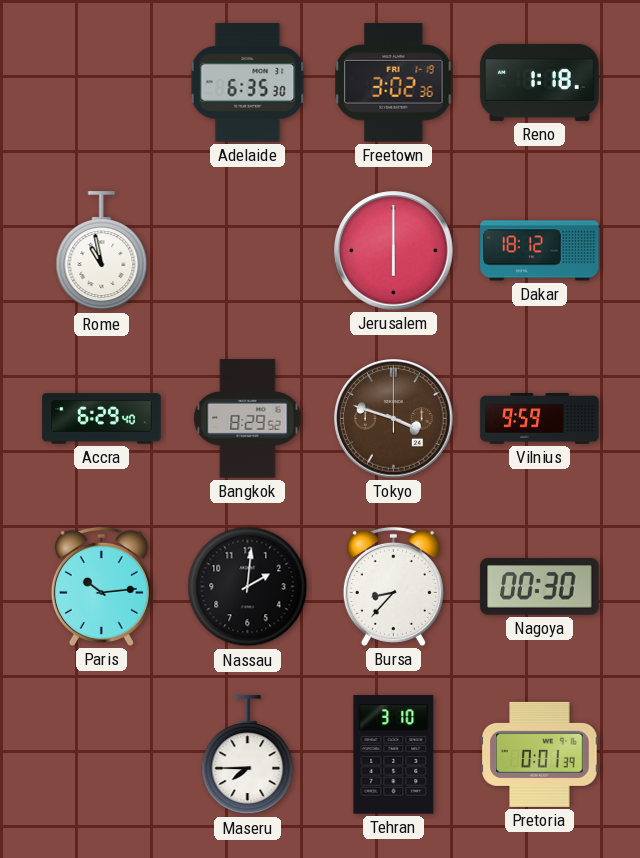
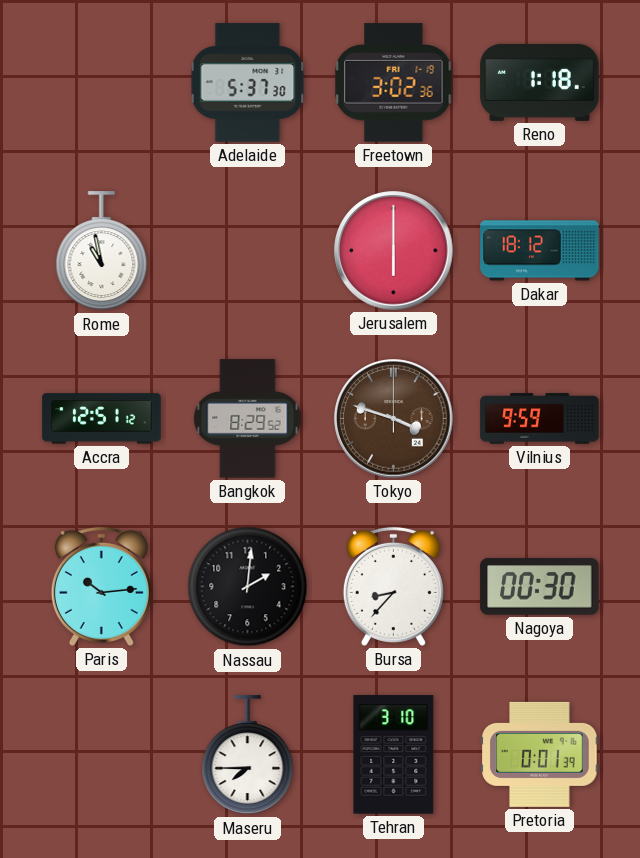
Adelaide: 6:35 -> 5:37
Accra: 6:29 -> 12:51
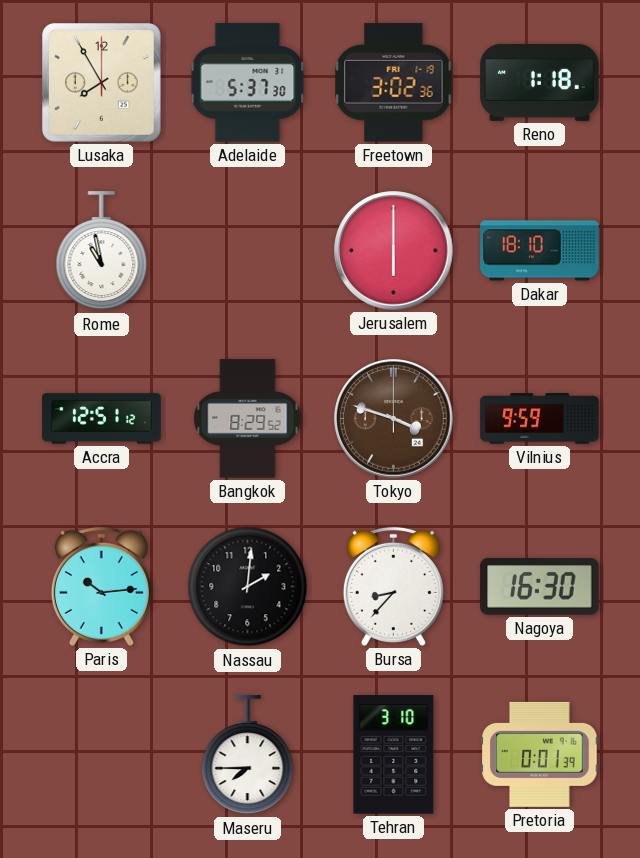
Lusaka: none -> 7:55
Dakar: 18:12 -> 18:10
Nagoya: 00:30 -> 16:30
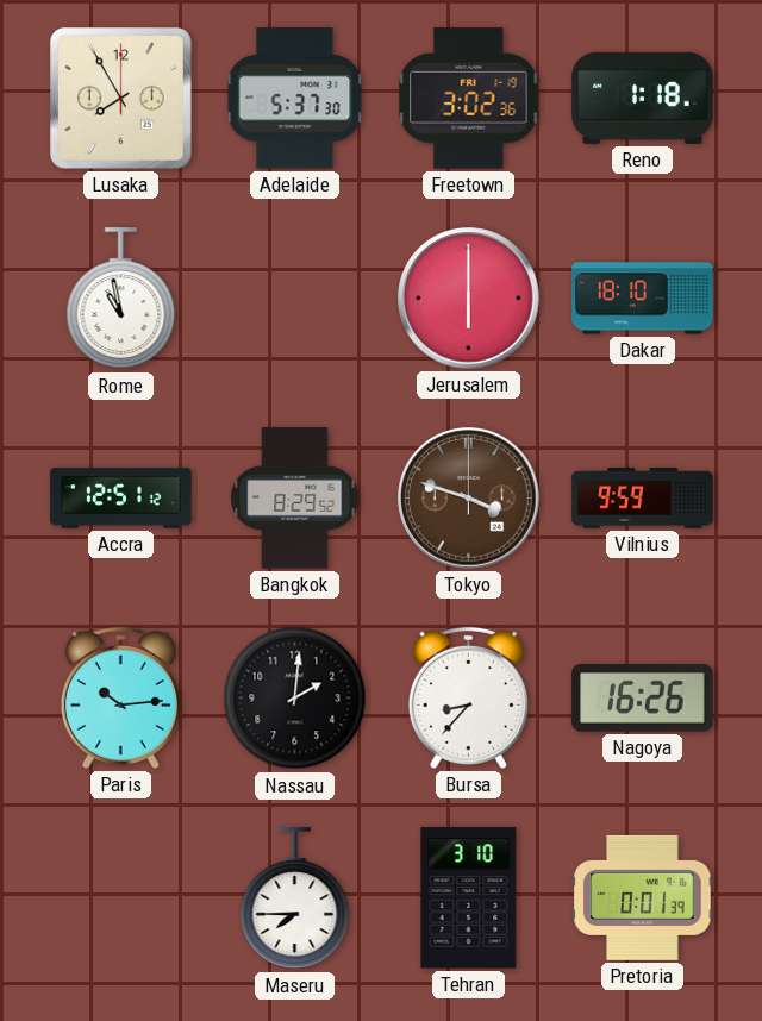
Nagoya: 16:30 -> 16:26
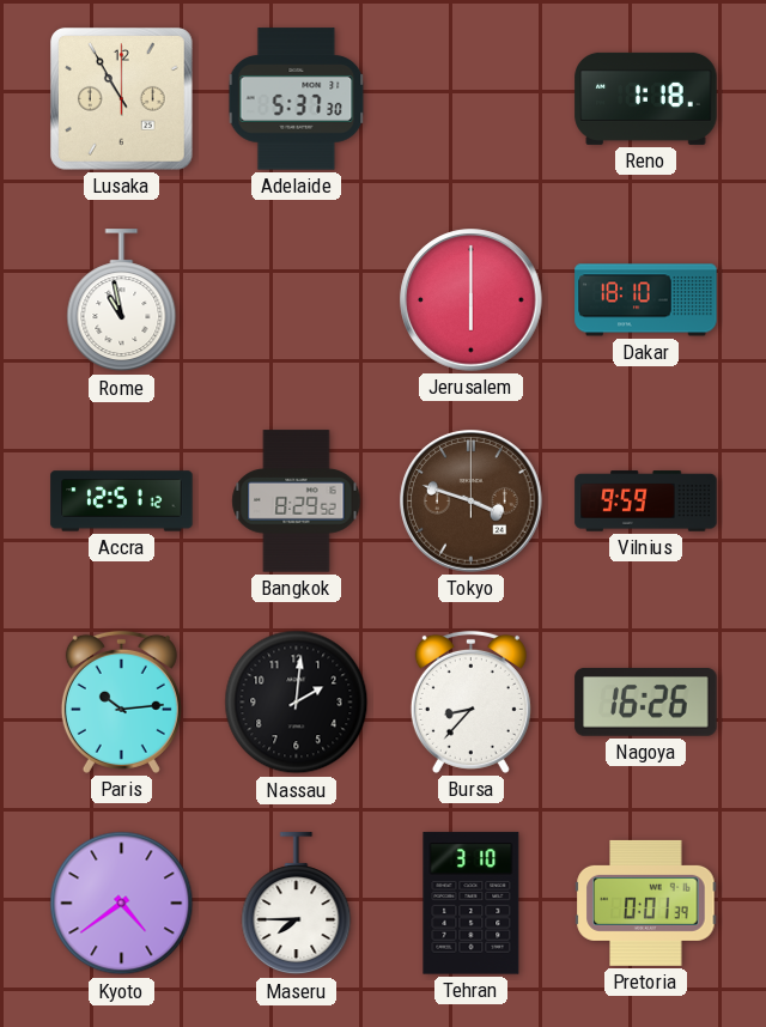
Lusaka: 7:55 -> 10:55
Freetown: 3:02 -> none
Kyoto: none -> 4:39
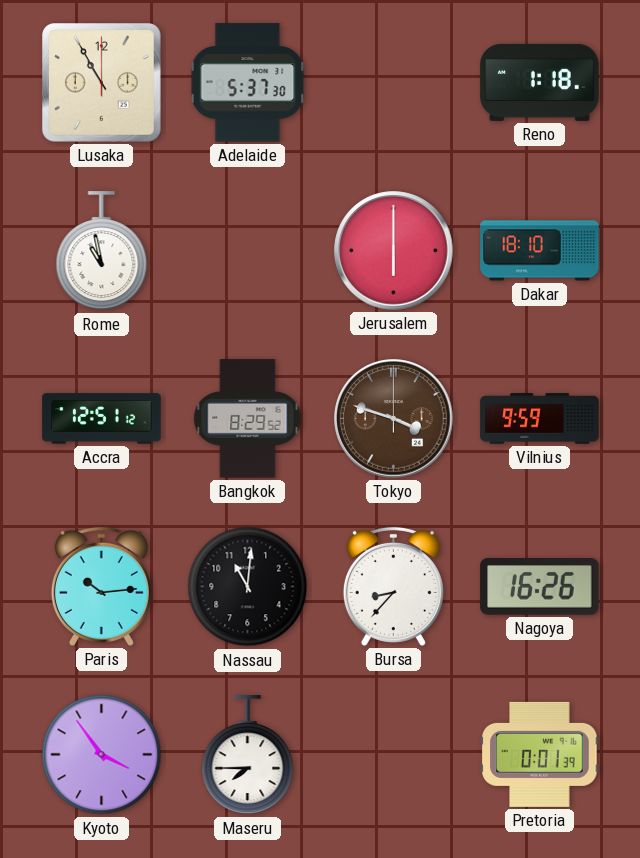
Nassau: 2:01 -> 11:01
Kyoto: 4:39 -> 3:54
Tehran: 3:10 -> none
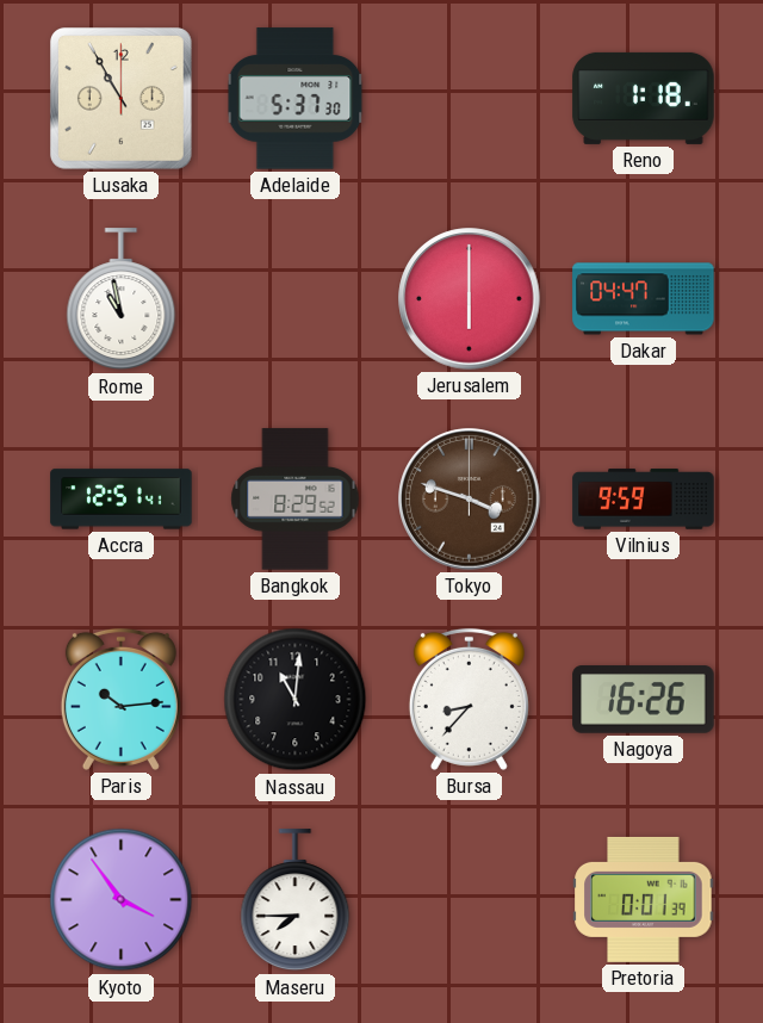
Dakar: 18:10 -> 04:47
Accra: 12:51:12 -> 12:51:41
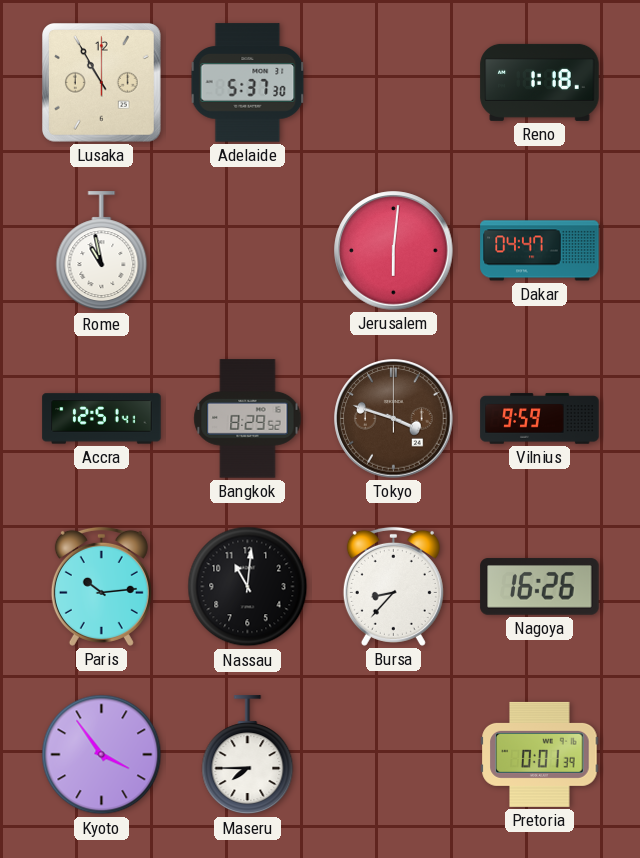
Jerusalem: 6:00 -> 6:01
